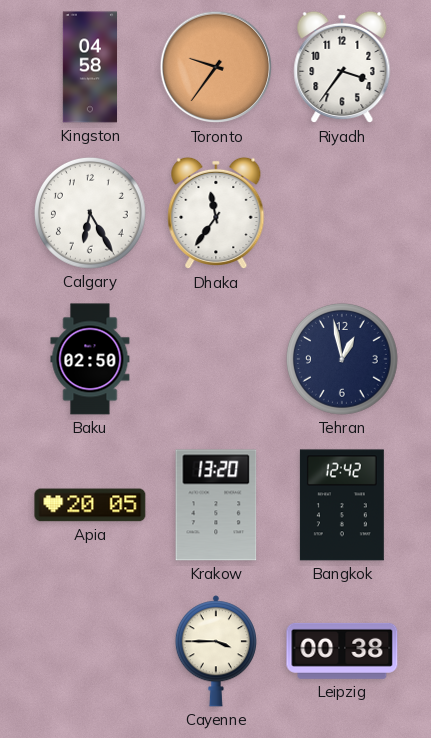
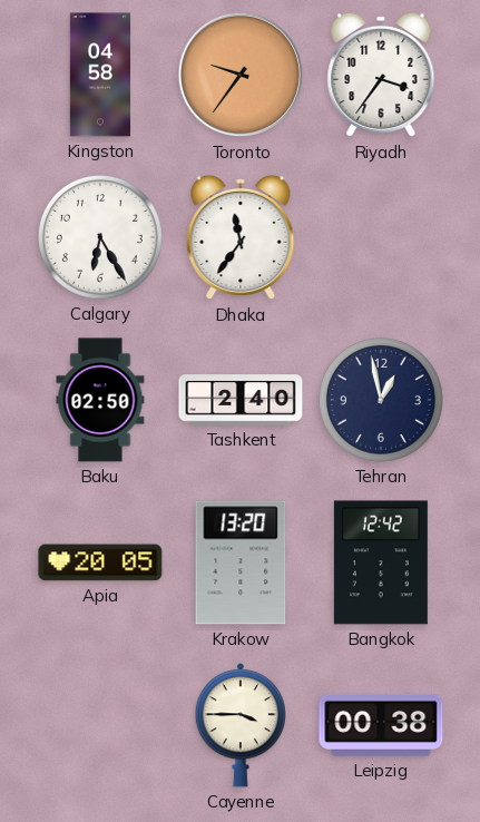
Tashkent: none -> 2:40
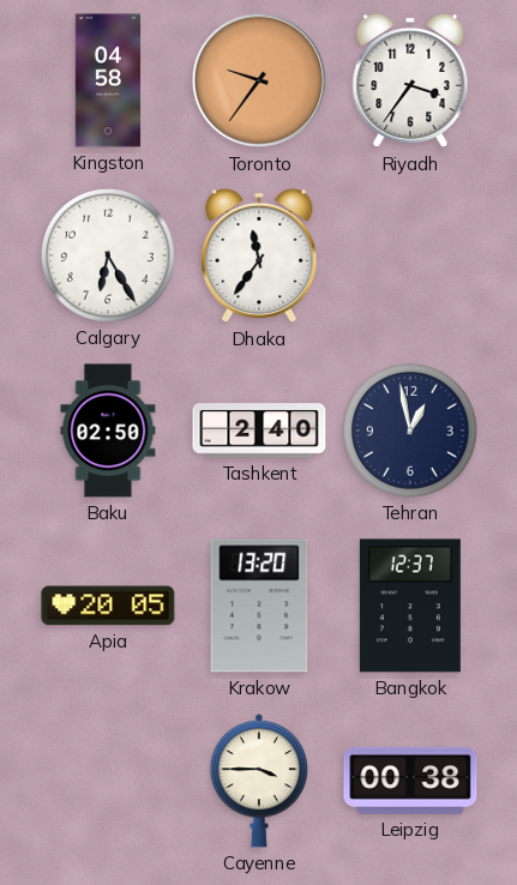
Bangkok: 12:42 -> 12:37
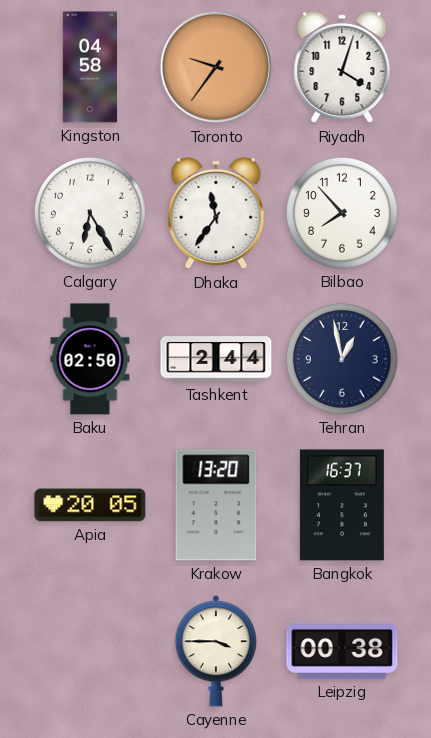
Riyadh: 3:36 -> 4:03
Bilbao: none -> 7:53
Tashkent: 2:40 -> 2:44
Bangkok: 12:37 -> 16:37
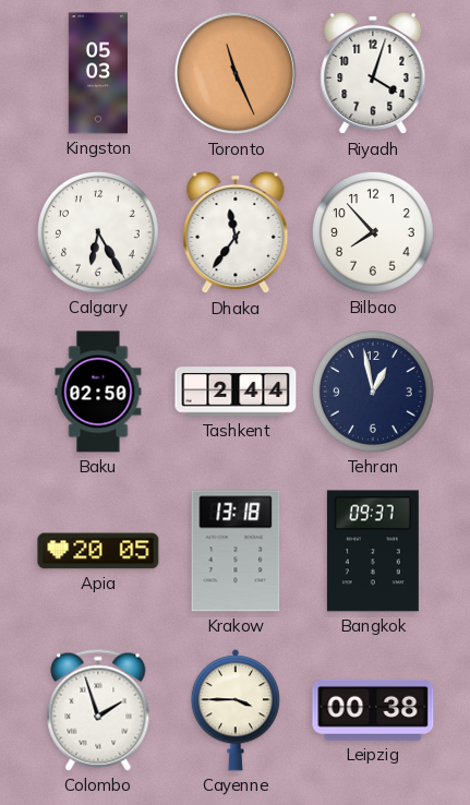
Kingston: 04:58 -> 05:03
Toronto: 9:36 -> 11:26
Krakow: 13:20 -> 13:18
Bangkok: 16:37 -> 09:37
Colombo: none -> 1:57
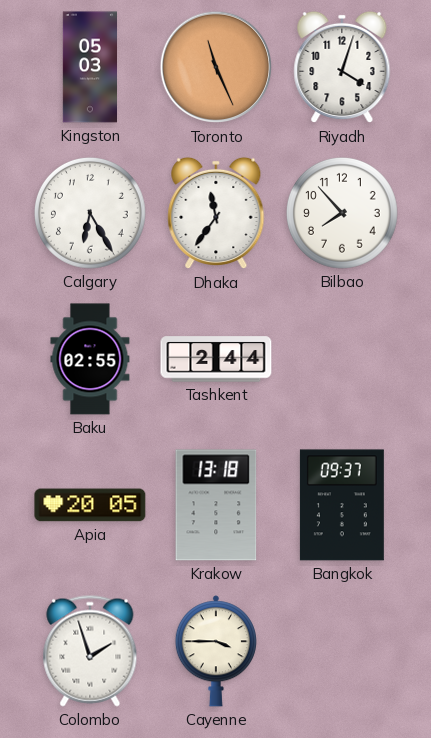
Baku: 02:50 -> 02:55
Tehran: 12:58 -> none
Leipzig: 00:38 -> none
